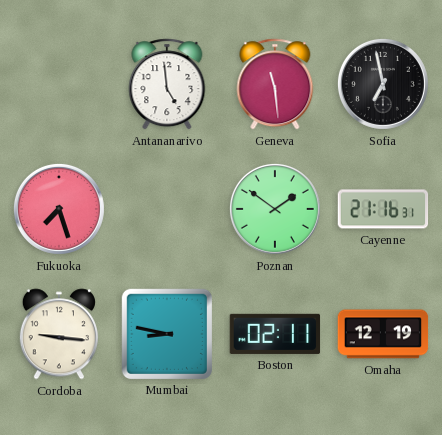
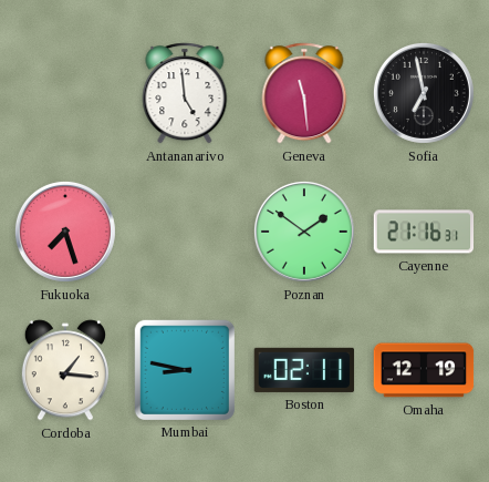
Cordoba: 9:16 -> 1:16
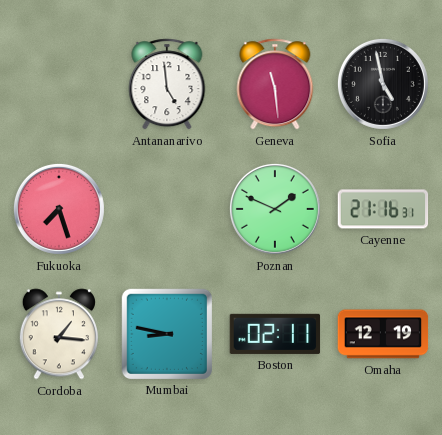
Sofia: 6:58 -> 4:58
Poznan: 1:51 -> 1:49
